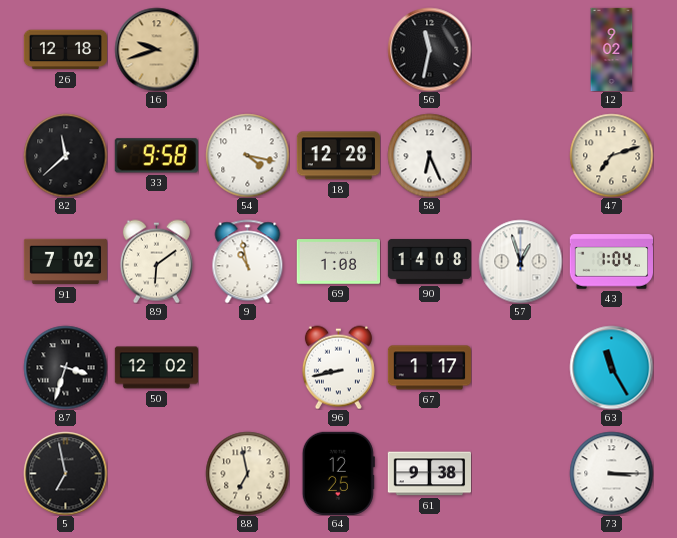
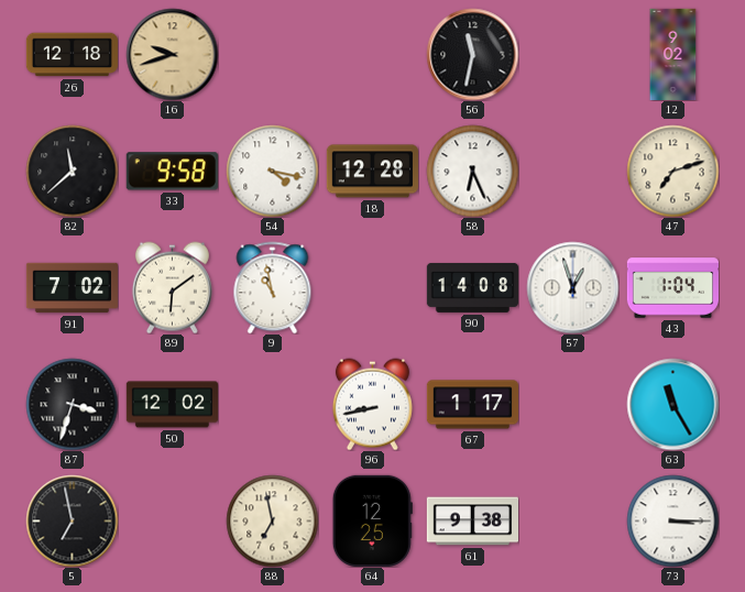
69: 1:08 -> none
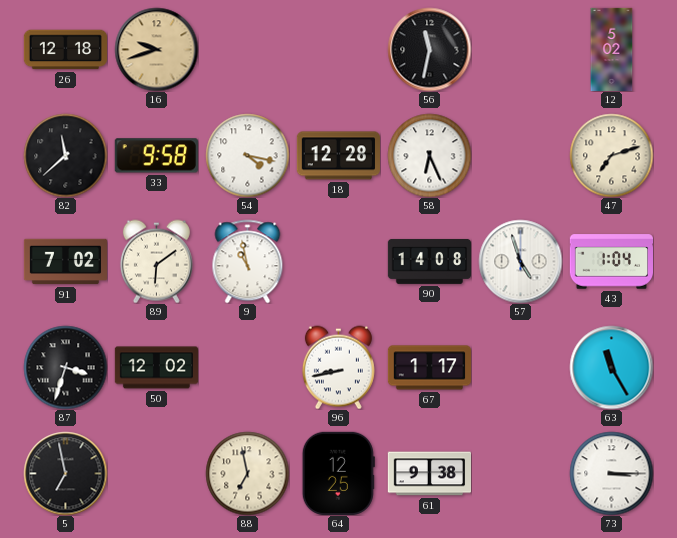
12: 9:02 -> 5:02
57: 12:57 -> 4:57
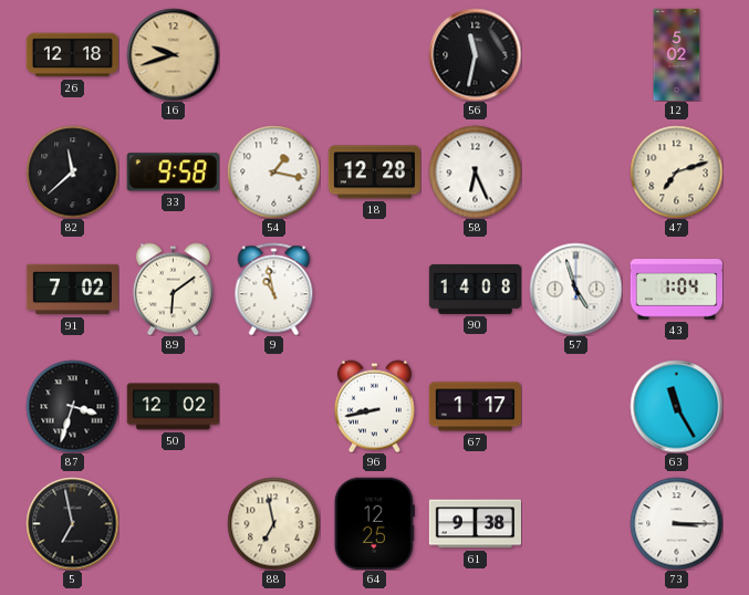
54: 4:17 -> 1:17
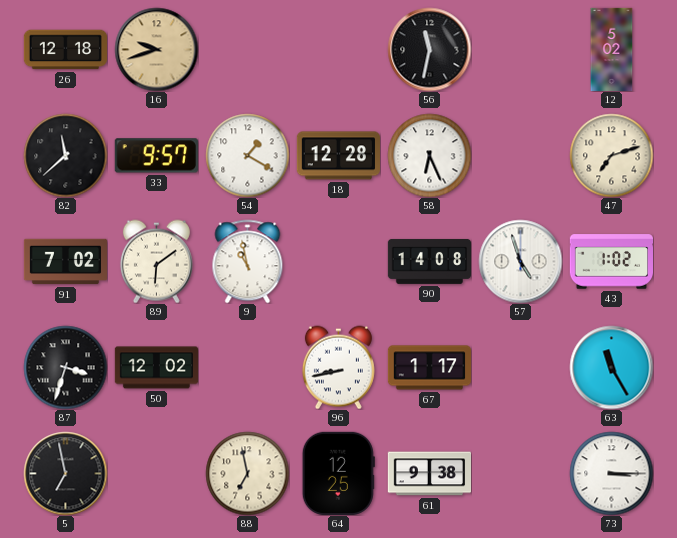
33: 9:58 -> 9:57
54: 1:17 -> 1:20
43: 1:04 -> 1:02
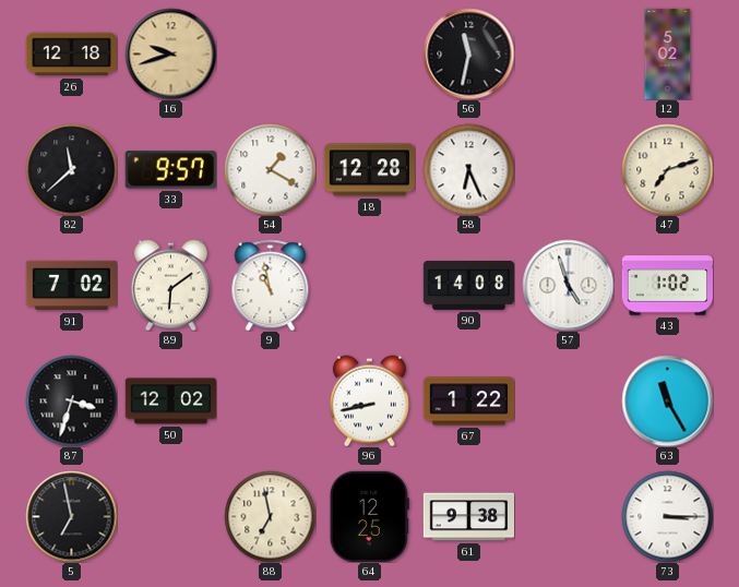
67: 1:17 -> 1:22
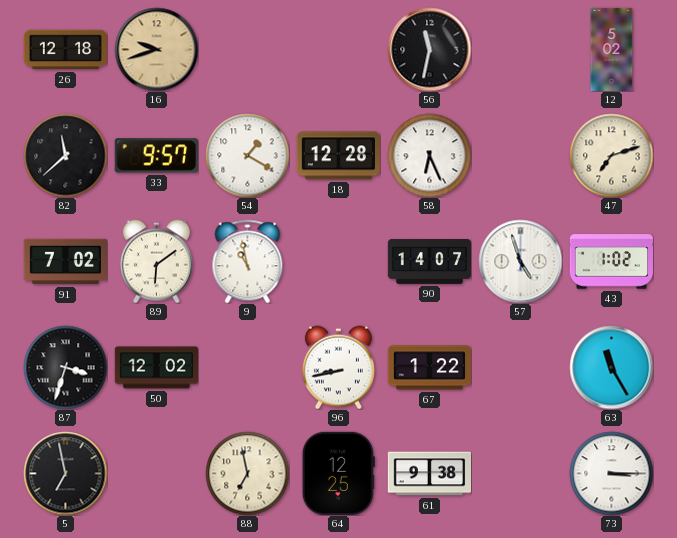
90: 14:08 -> 14:07
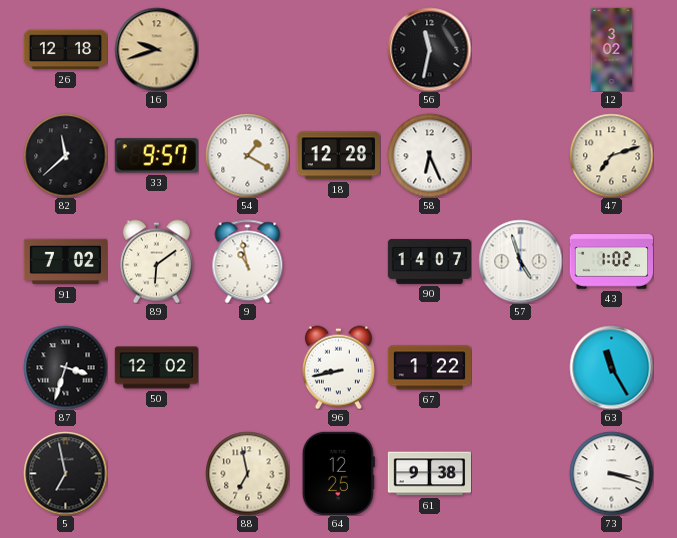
12: 5:02 -> 3:02
73: 3:15 -> 3:18
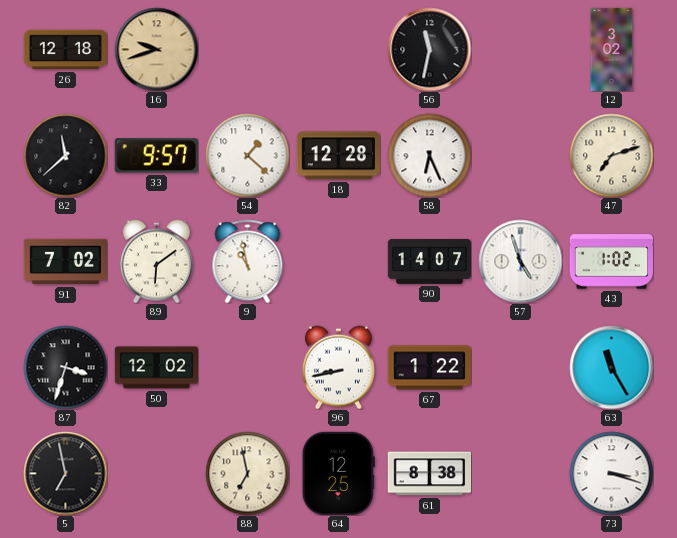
54: 1:20 -> 1:22
61: 9:38 -> 8:38
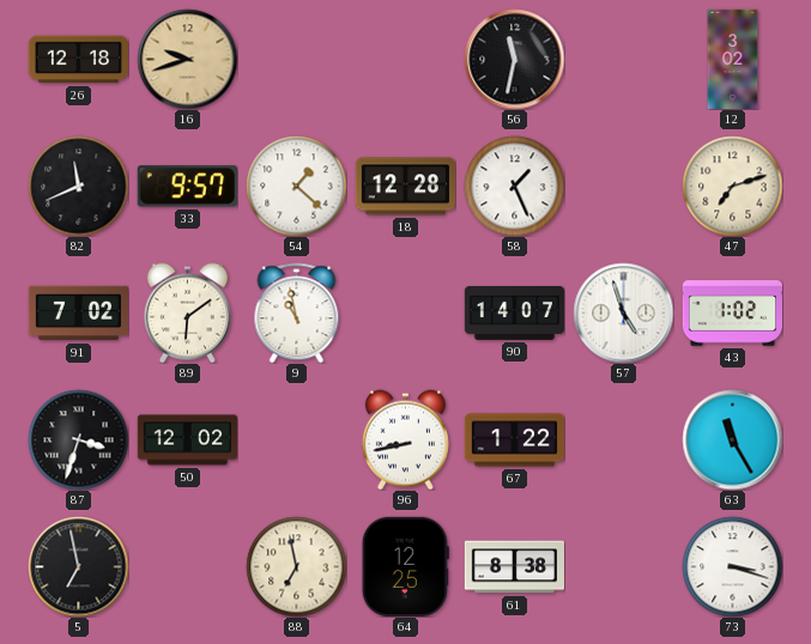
82: 11:38 -> 11:41
58: 6:26 -> 1:26
